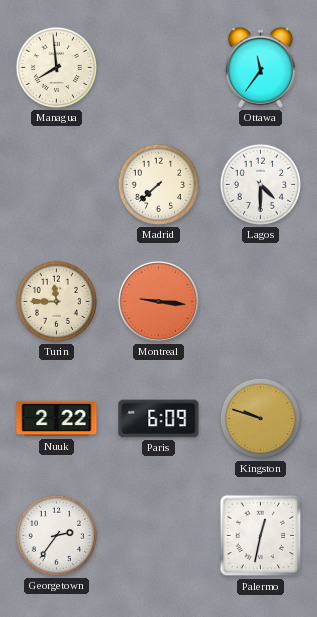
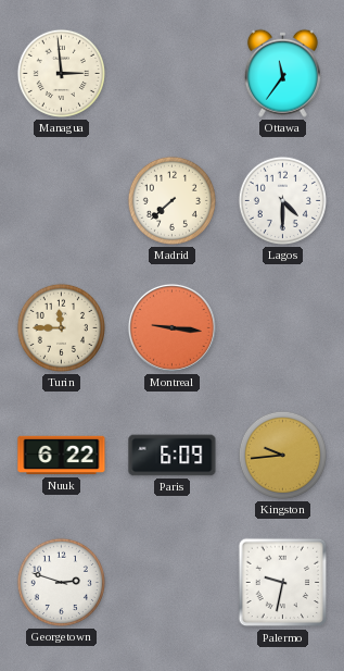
Managua: 7:59 -> 2:59
Nuuk: 2:22 -> 6:22
Kingston: 9:48 -> 9:44
Georgetown: 2:36 -> 2:48
Palermo: 12:32 -> 9:32
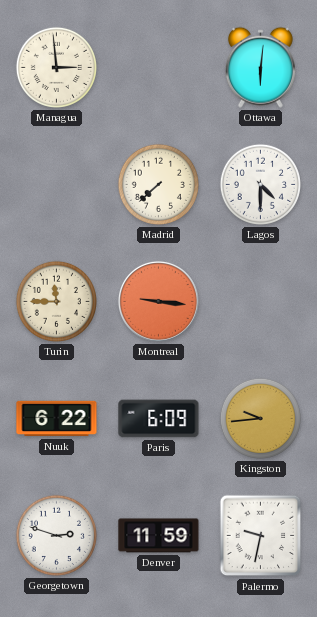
Ottawa: 11:36 -> 6:01
Denver: none -> 11:59
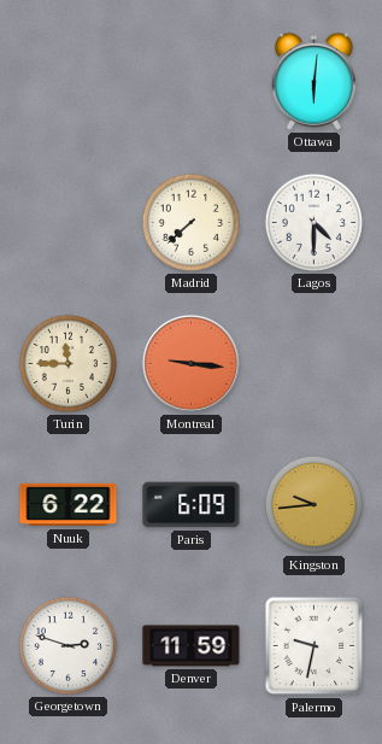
Managua: 2:59 -> none
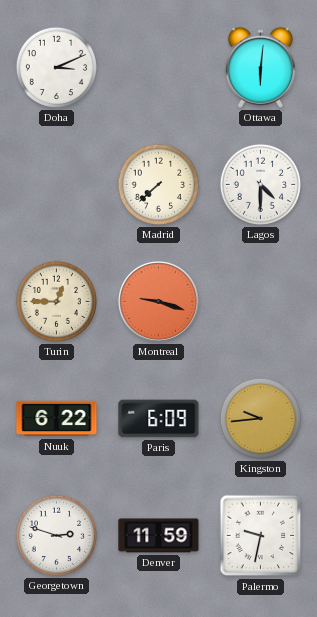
Doha: none -> 3:11
Turin: 11:45 -> 12:45
Montreal: 9:16 -> 9:18
